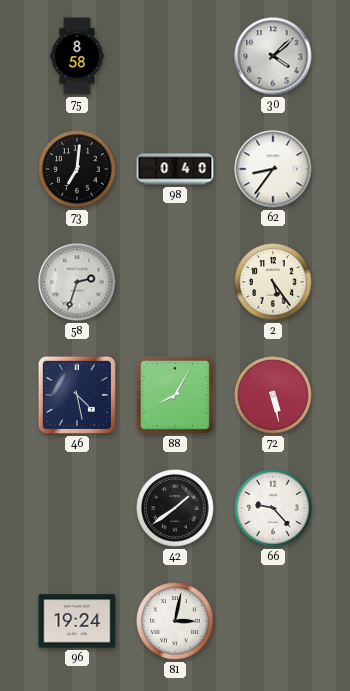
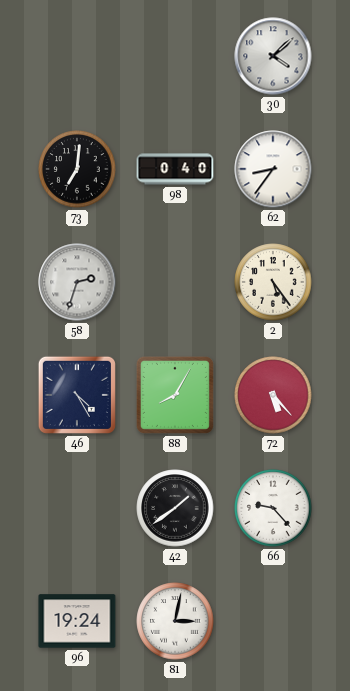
75: 8:58 -> none
46: 4:28 -> 4:25
72: 5:28 -> 5:23
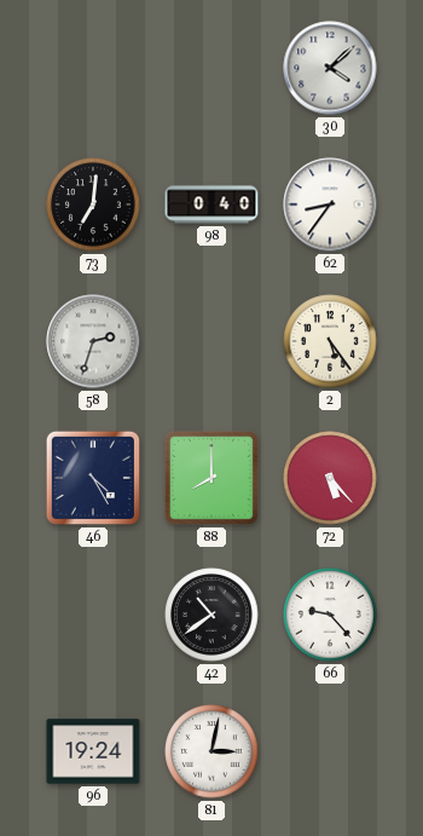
88: 8:05 -> 8:00
42: 1:39 -> 10:39
